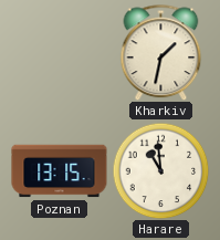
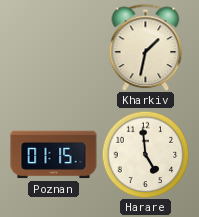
Poznan: 13:15 -> 01:15
Harare: 10:59 -> 4:59
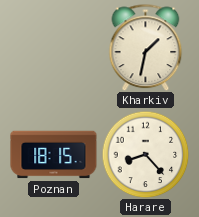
Poznan: 01:15 -> 18:15
Harare: 4:59 -> 8:23
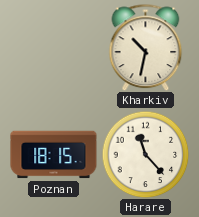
Kharkiv: 1:32 -> 10:32
Harare: 8:23 -> 11:23
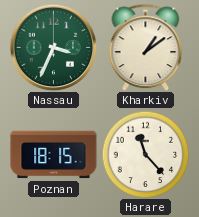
Nassau: none -> 3:34
Kharkiv: 10:32 -> 1:09
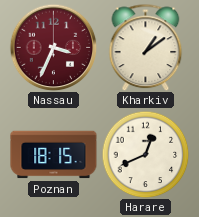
Nassau dial: green -> burgundy
Harare: 11:23 -> 12:41
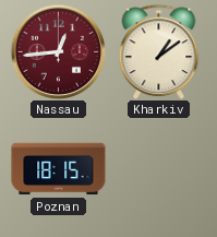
Nassau: 3:34 -> 12:44
Harare: 12:41 -> none
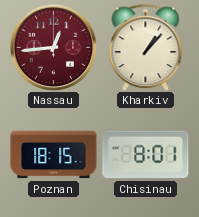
Kharkiv: 1:09 -> 1:07
Chisinau: none -> 8:01
